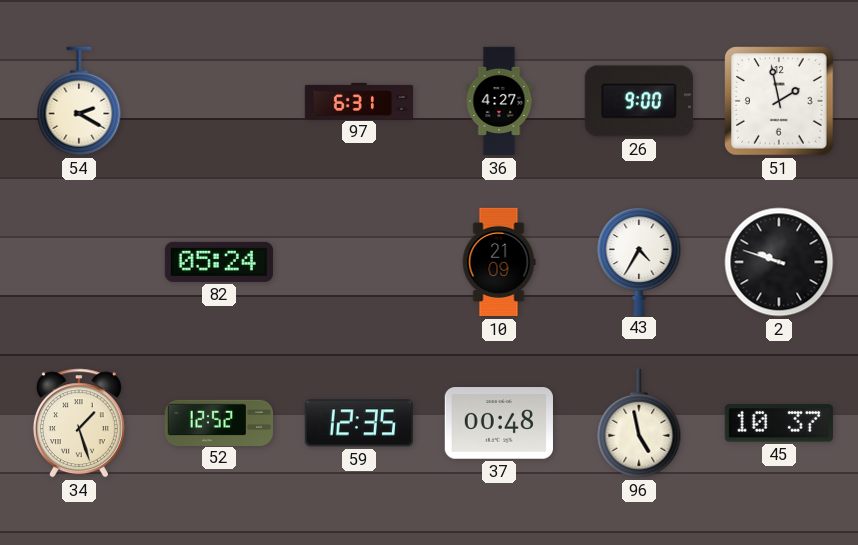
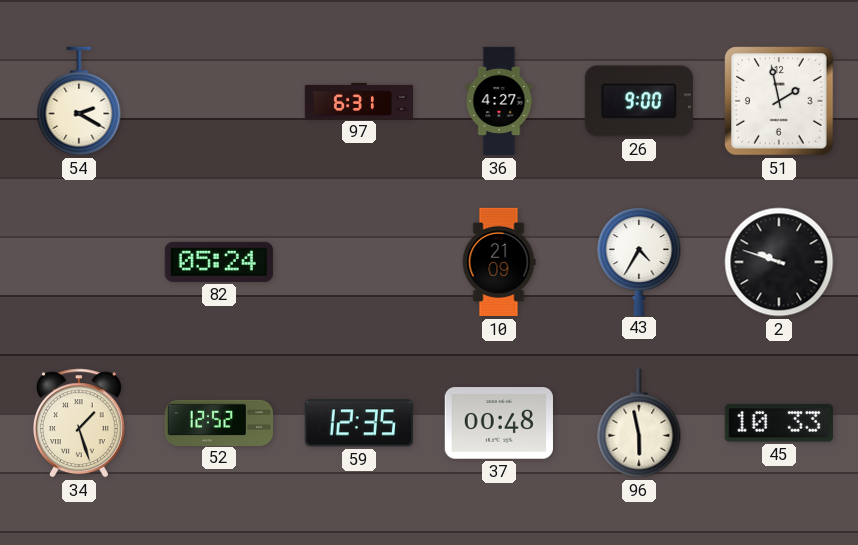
96: 4:58 -> 5:58
45: 10:37 -> 10:33
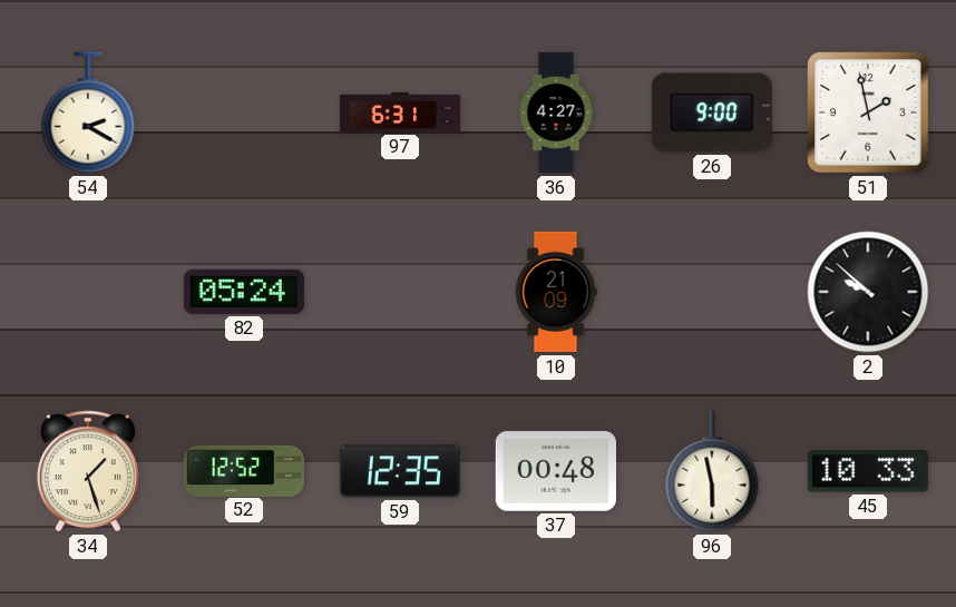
43: 4:35 -> none
2: 9:48 -> 9:52
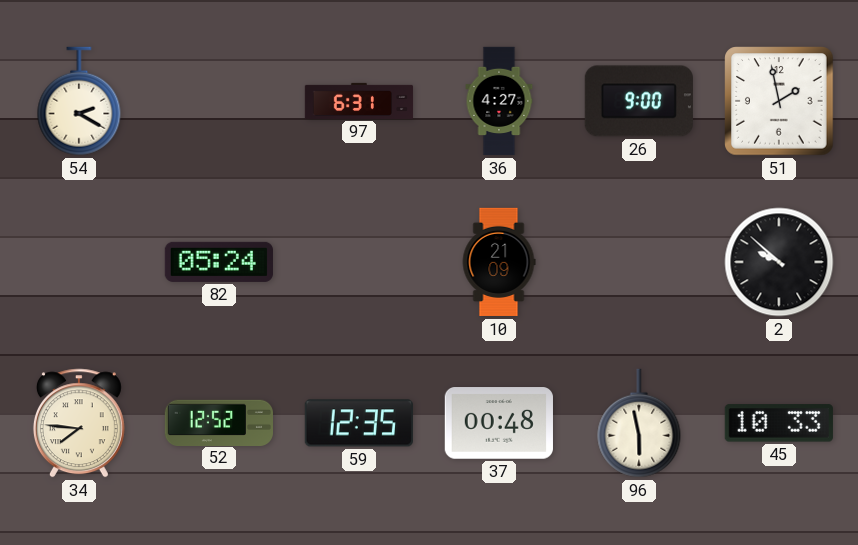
34: 1:27 -> 7:46
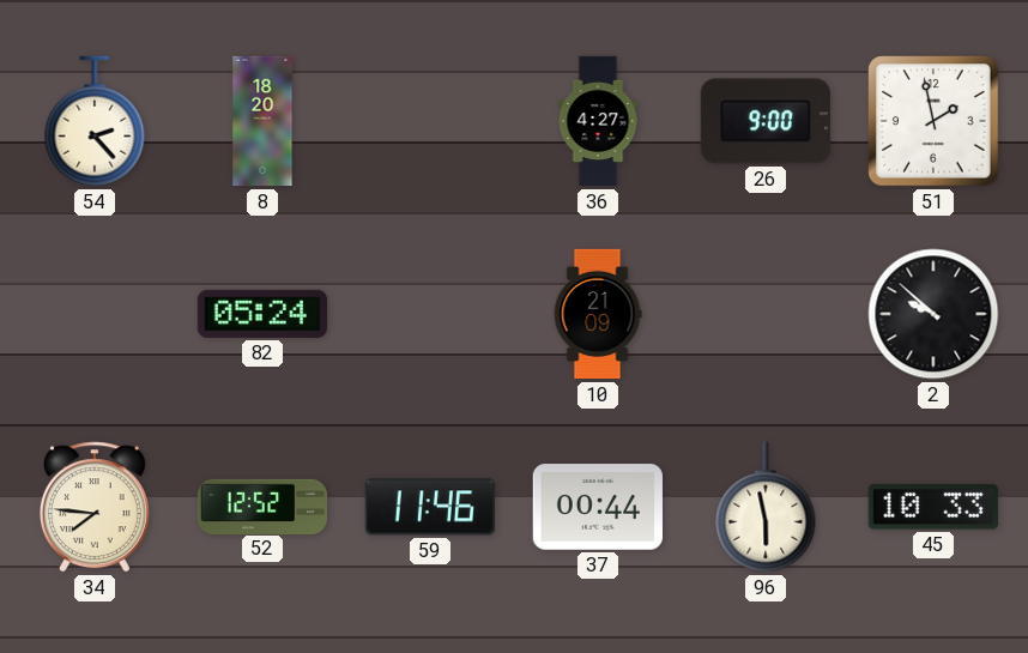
54: 2:20 -> 2:23
8: none -> 18:20
97: 6:31 -> none
59: 12:35 -> 11:46
37: 00:48 -> 00:44
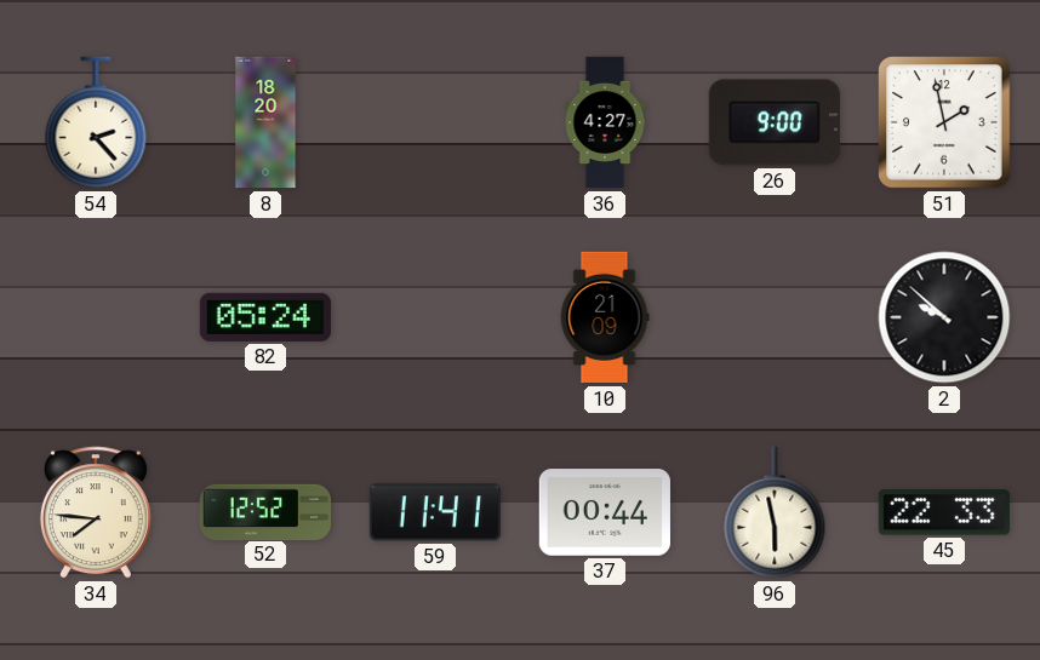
59: 11:46 -> 11:41
45: 10:33 -> 22:33
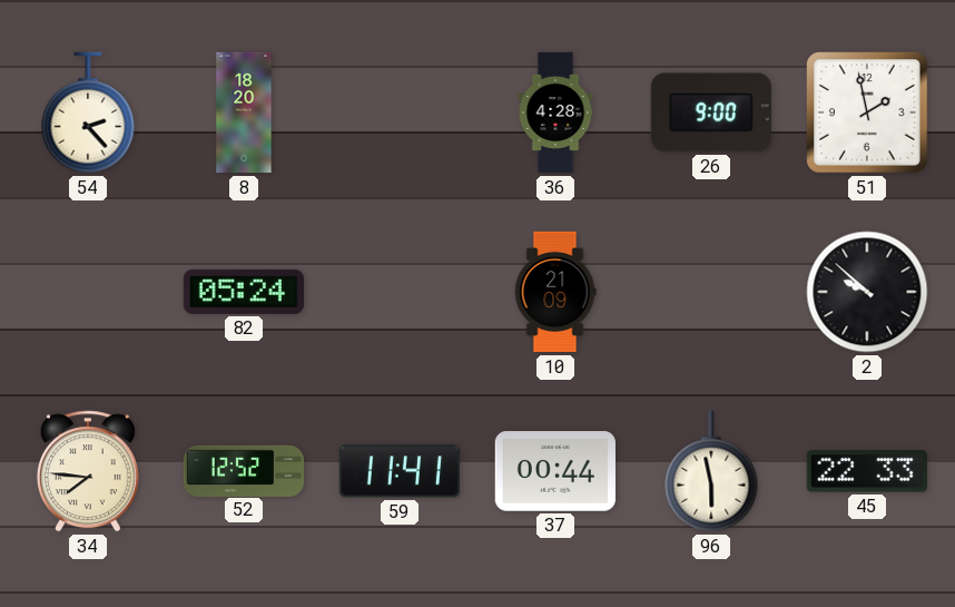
36: 4:27 -> 4:28
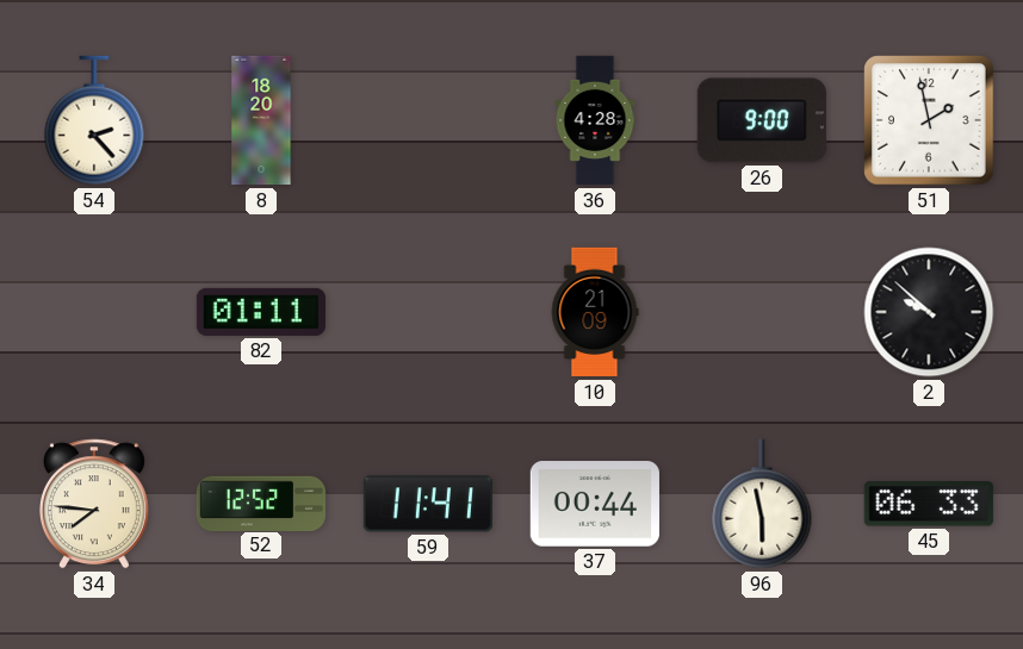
82: 05:24 -> 01:11
45: 22:33 -> 06:33
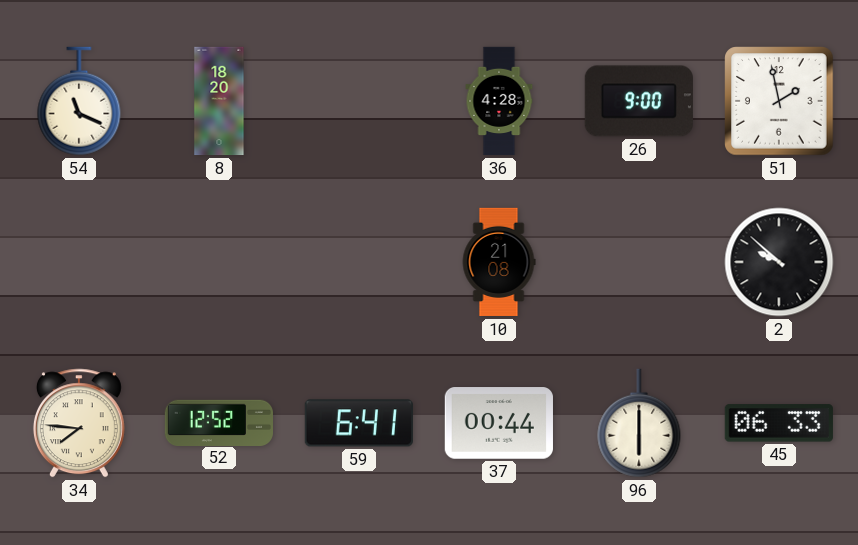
54: 2:23 -> 11:19
82: 01:11 -> none
10: 21:09 -> 21:08
59: 11:41 -> 6:41
96: 5:58 -> 6:00
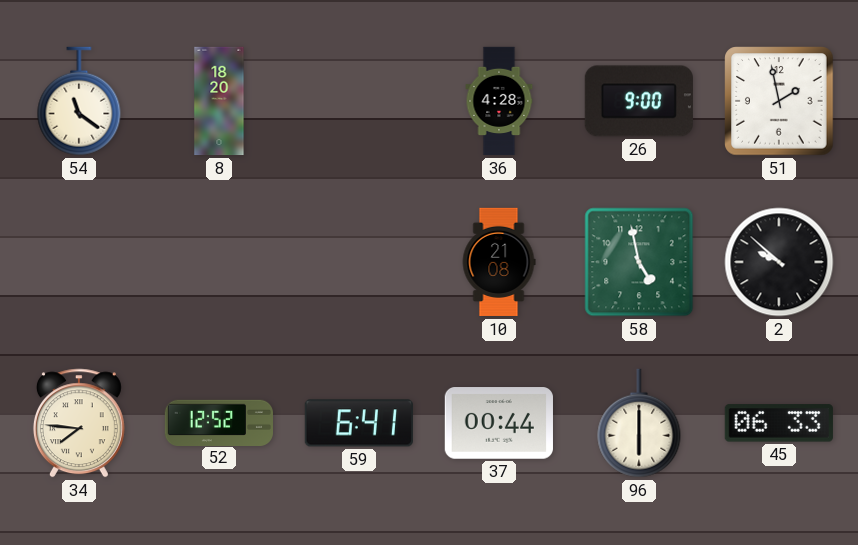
54: 11:19 -> 11:21
58: none -> 4:58
